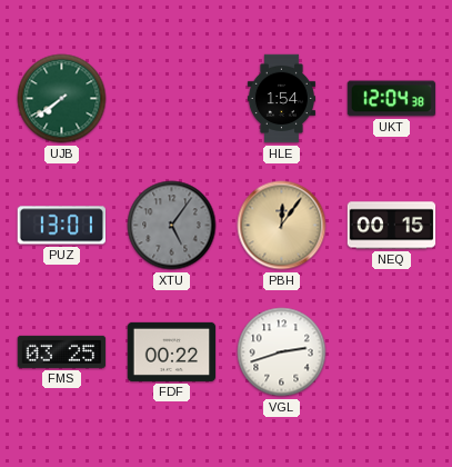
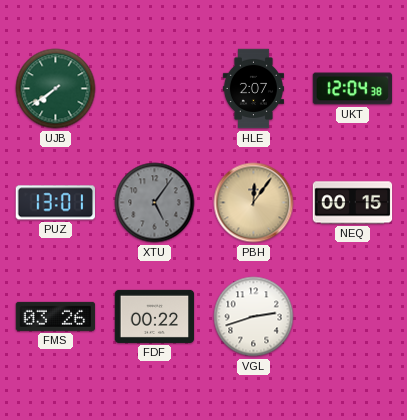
HLE: 1:54 -> 2:07
FMS: 03:25 -> 03:26
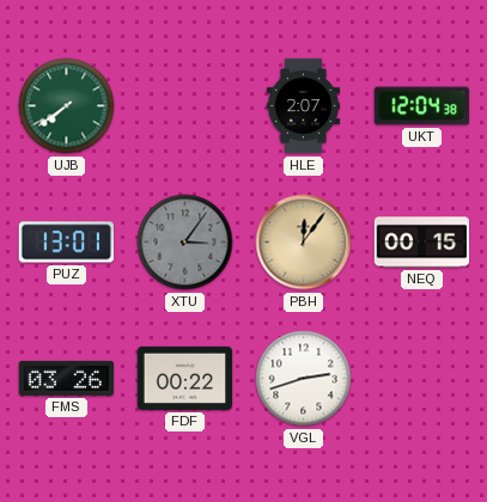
XTU: 5:06 -> 3:06
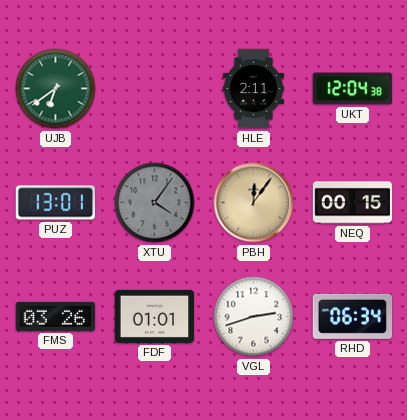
UJB: 7:39 -> 6:39
HLE: 2:07 -> 2:11
XTU: 3:06 -> 4:06
FDF: 00:22 -> 01:01
RHD: none -> 06:34
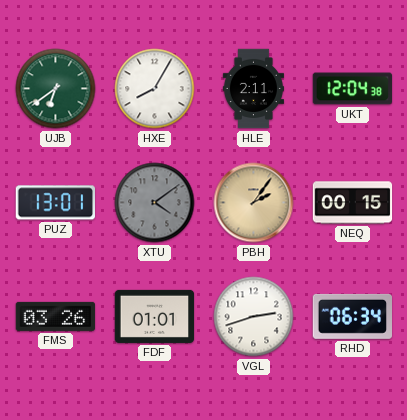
HXE: none -> 8:05
XTU: 4:06 -> 4:09
PBH: 12:06 -> 2:06
